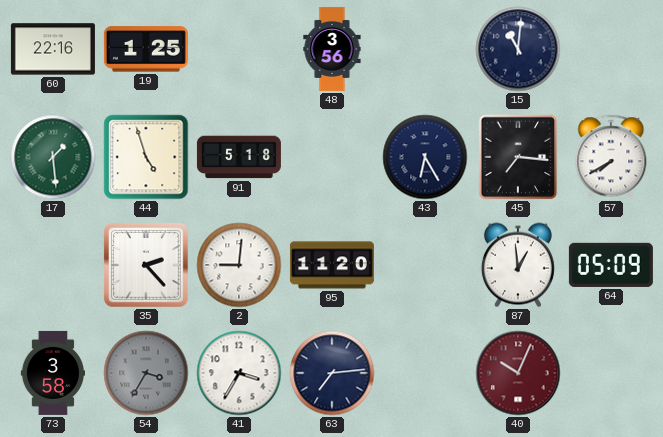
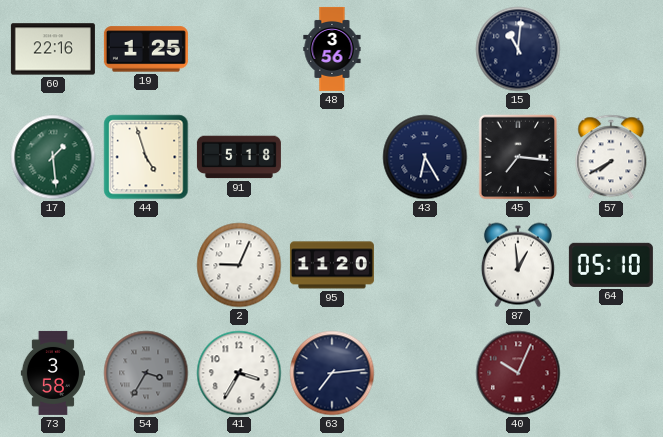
35: 2:23 -> none
2: 9:01 -> 9:04
64: 05:09 -> 05:10
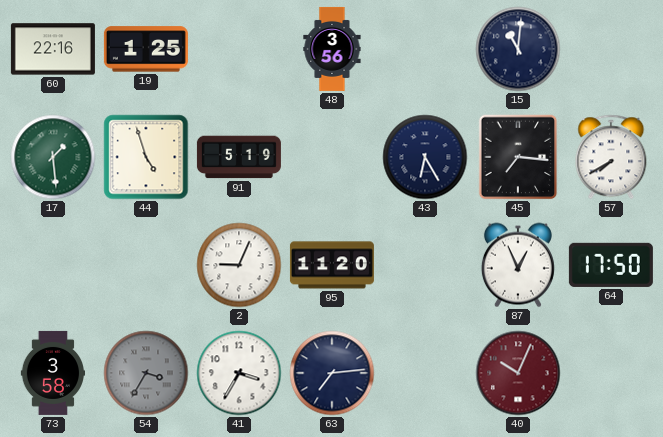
91: 5:18 -> 5:19
87: 12:59 -> 12:56
64: 05:10 -> 17:50
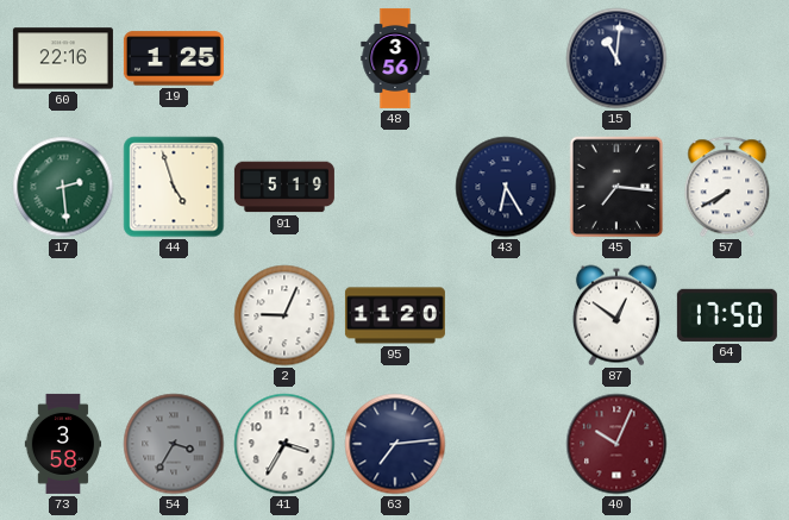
17: 1:29 -> 2:29
87: 12:56 -> 12:51
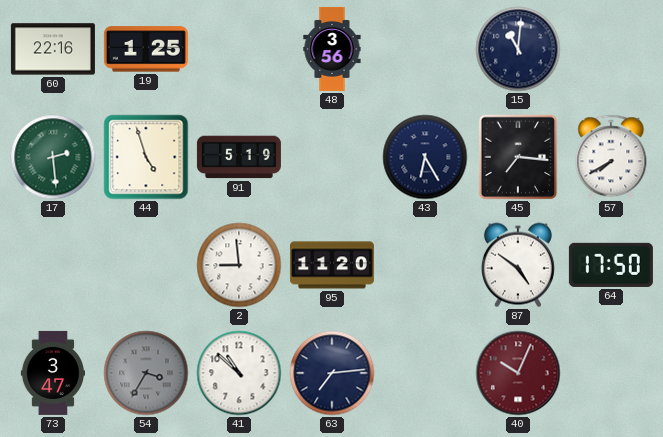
2: 9:04 -> 8:59
87: 12:51 -> 4:51
73: 3:58 -> 3:47
41: 3:35 -> 10:52
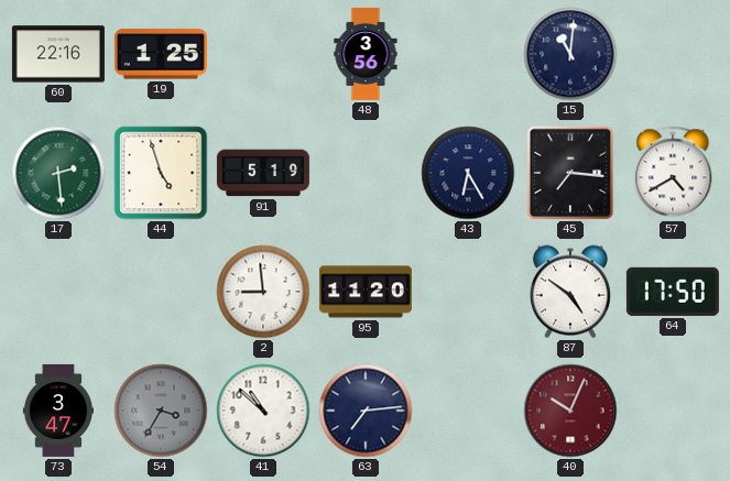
57: 7:40 -> 4:40
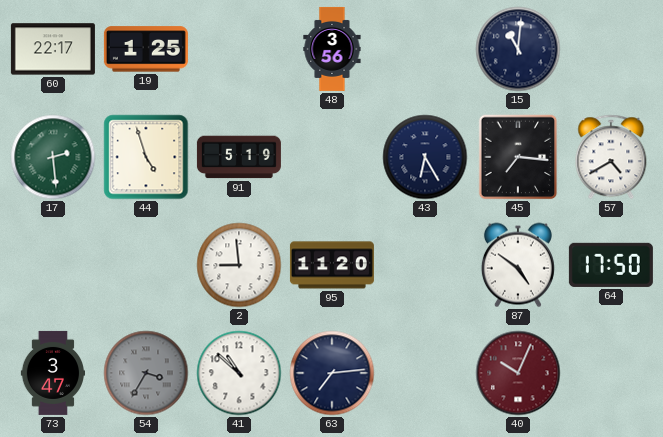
60: 22:16 -> 22:17
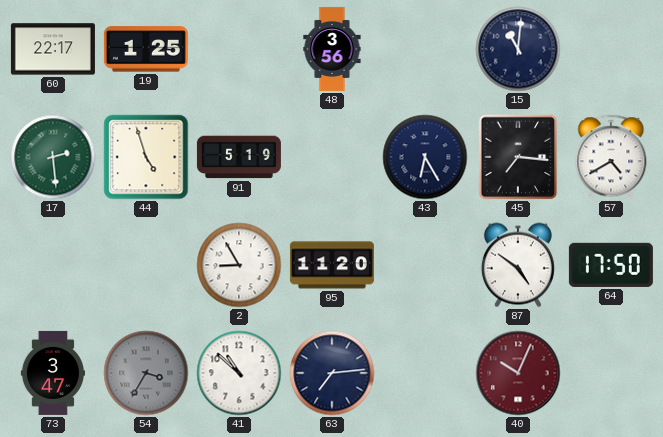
2: 8:59 -> 8:55
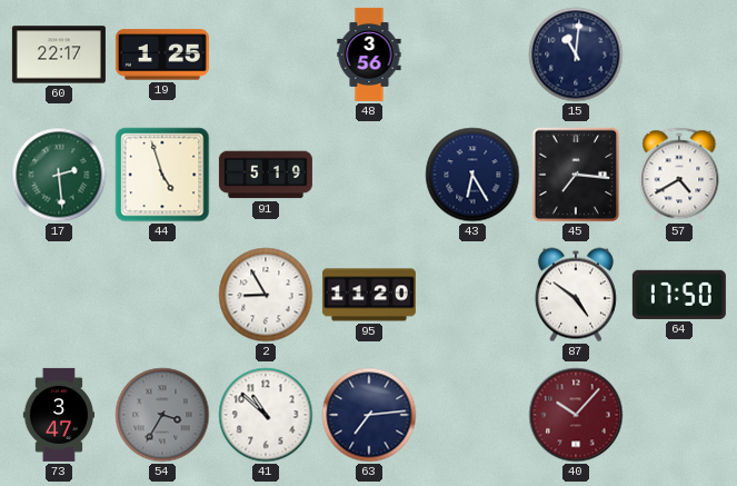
40: 10:04 -> 10:07
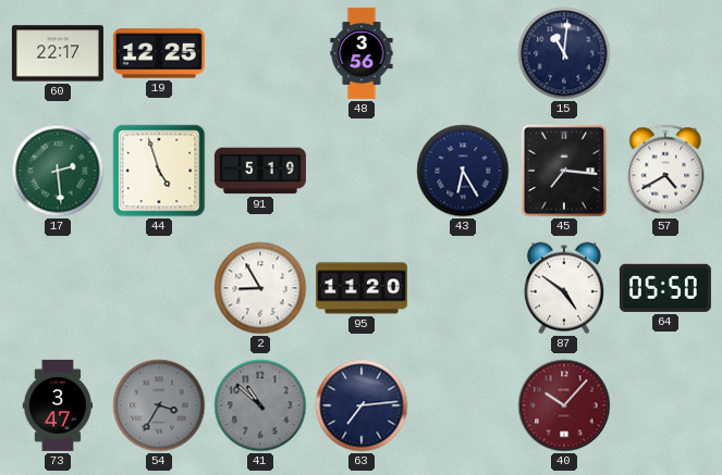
19: 1:25 -> 12:25
64: 17:50 -> 05:50
41 dial: white -> grey
